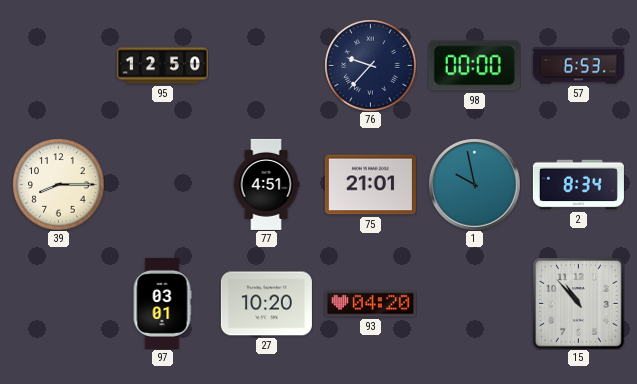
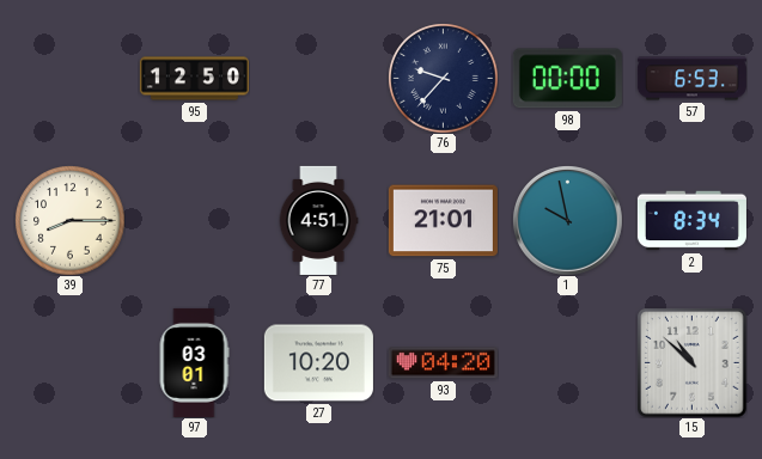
15: 10:53 -> 10:52
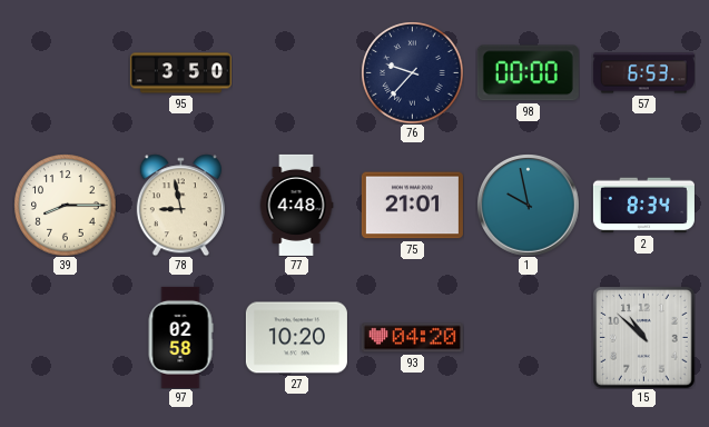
95: 12:50 -> 3:50
78: none -> 8:58
77: 4:51 -> 4:48
97: 03:01 -> 02:58
